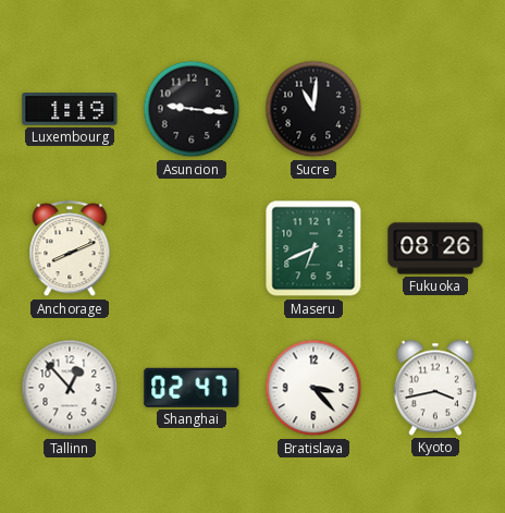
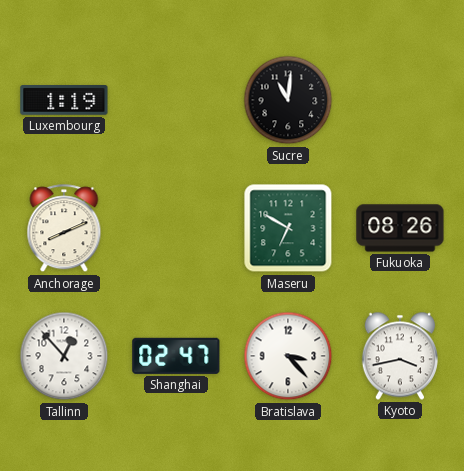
Asuncion: 9:16 -> none
Maseru: 6:41 -> 6:50
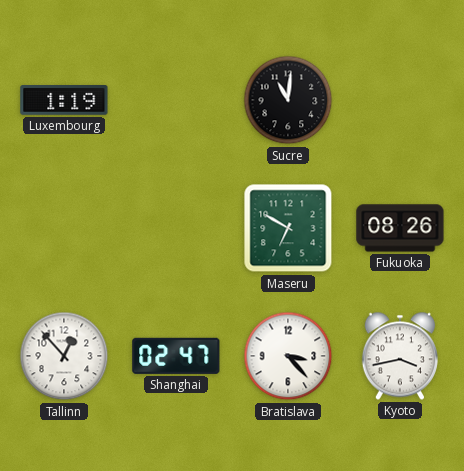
Anchorage: 8:11 -> none
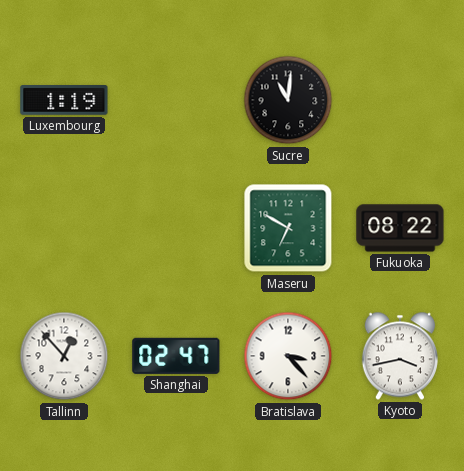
Fukuoka: 08:26 -> 08:22
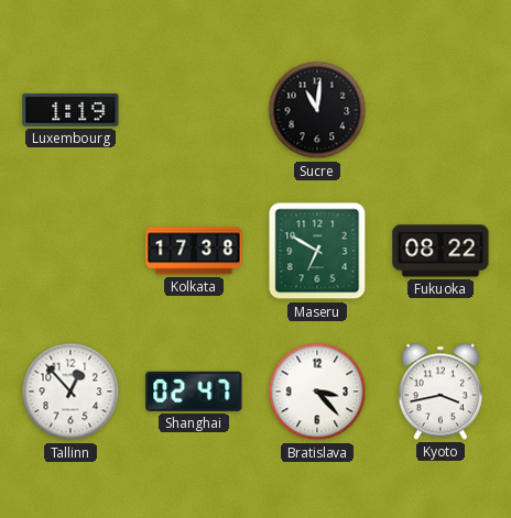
Kolkata: none -> 17:38
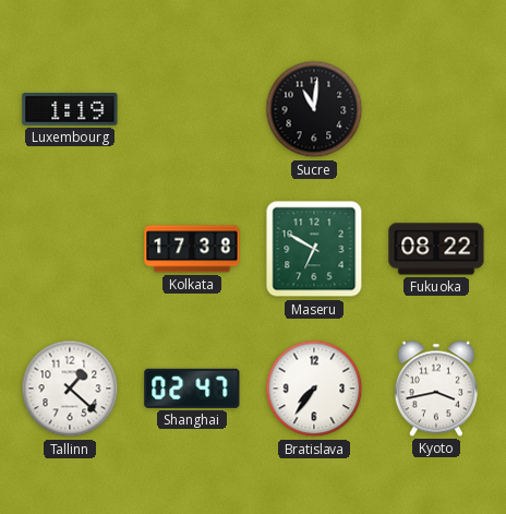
Tallinn: 12:53 -> 1:22
Bratislava: 3:23 -> 7:36
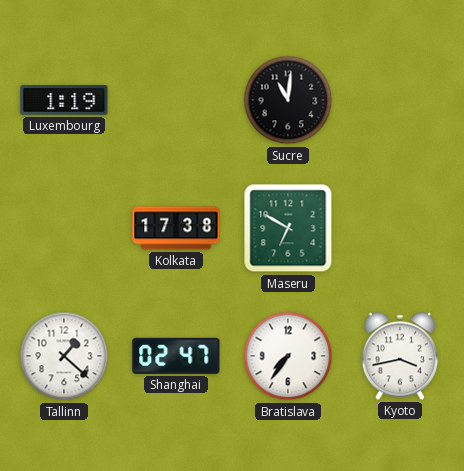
Fukuoka: 08:22 -> none
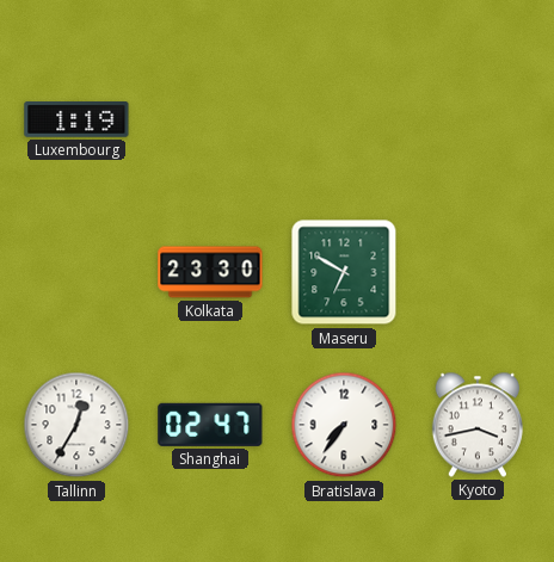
Sucre: 11:01 -> none
Kolkata: 17:38 -> 23:30
Tallinn: 1:22 -> 12:35
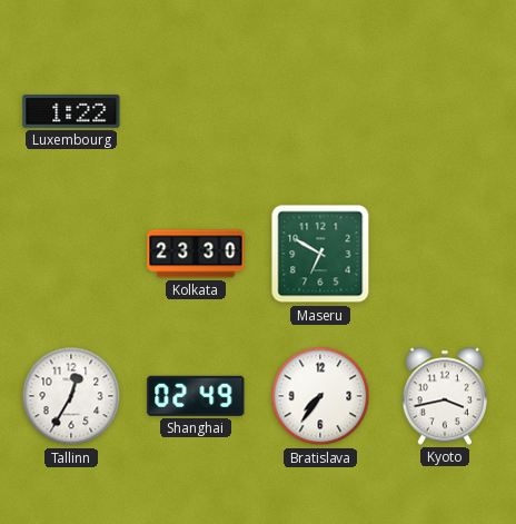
Luxembourg: 1:19 -> 1:22
Shanghai: 02:47 -> 02:49
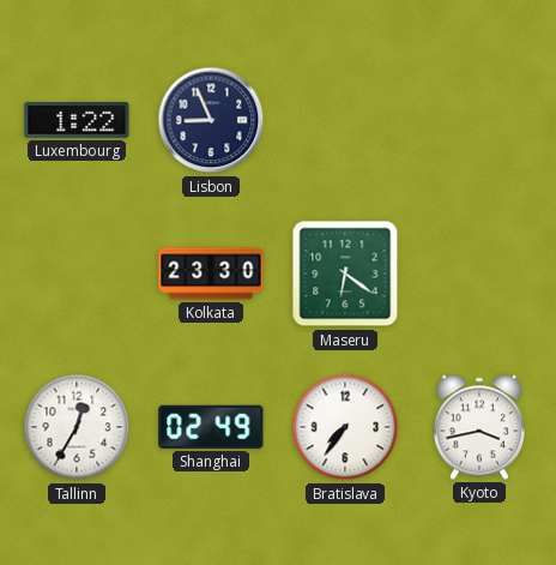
Lisbon: none -> 8:56
Maseru: 6:50 -> 6:21
